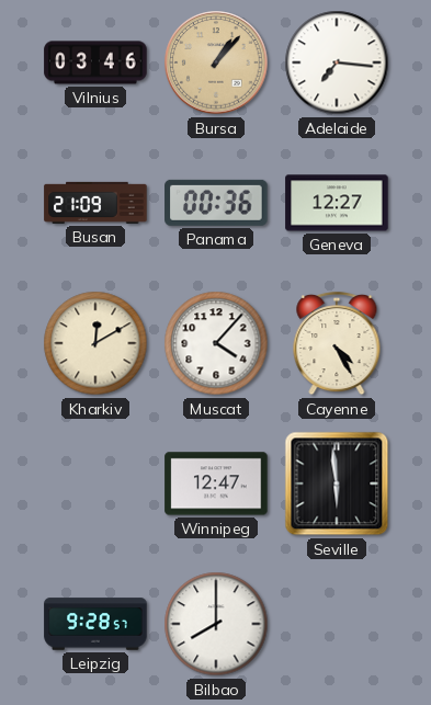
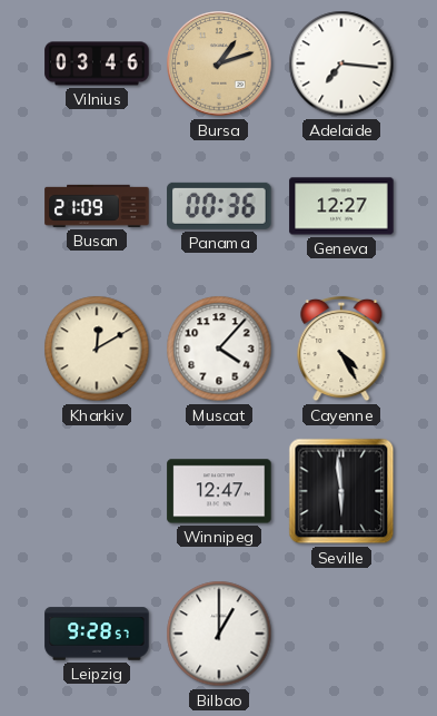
Bursa: 1:07 -> 1:12
Bilbao: 8:00 -> 1:00
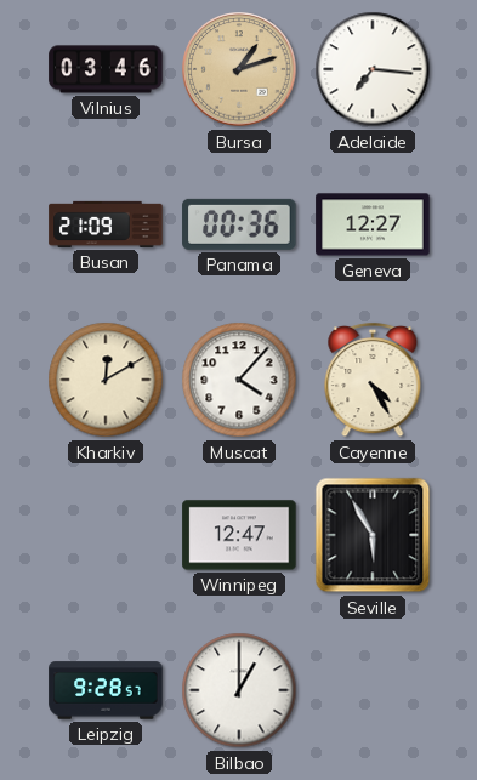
Seville: 5:59 -> 5:55
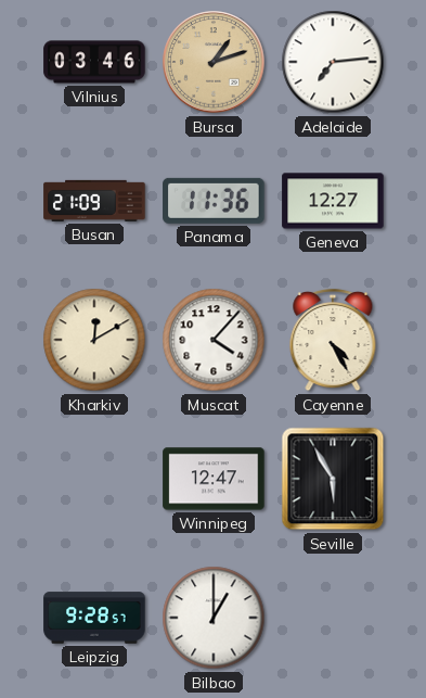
Adelaide: 7:16 -> 7:14
Panama: 00:36 -> 11:36
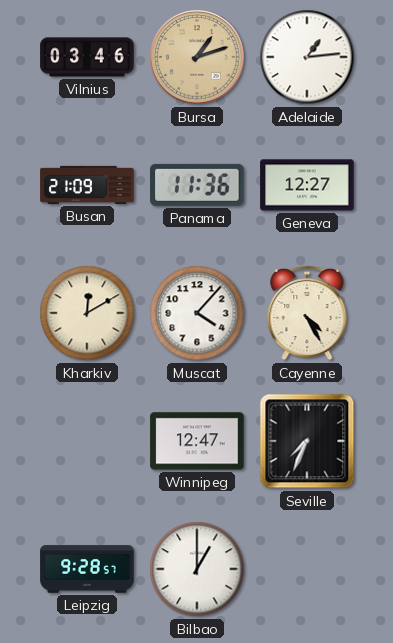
Adelaide: 7:14 -> 1:14
Seville: 5:55 -> 7:34
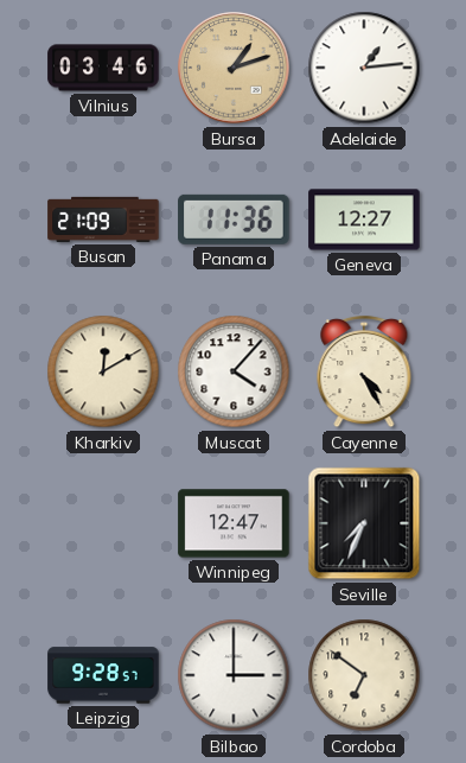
Bilbao: 1:00 -> 3:00
Cordoba: none -> 6:51
